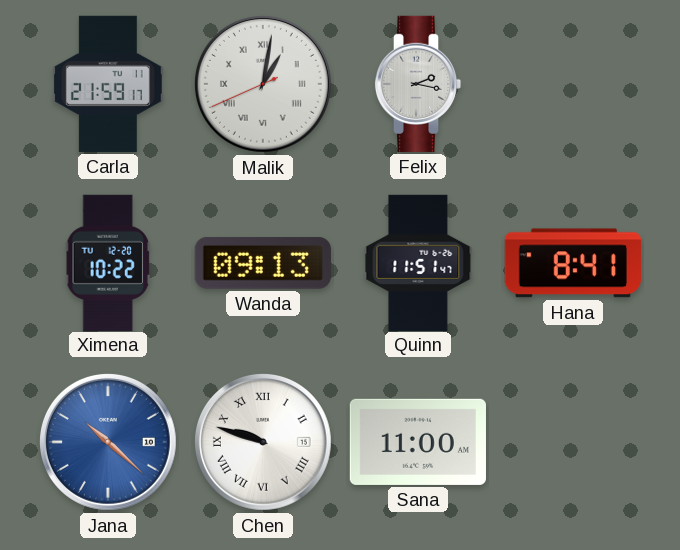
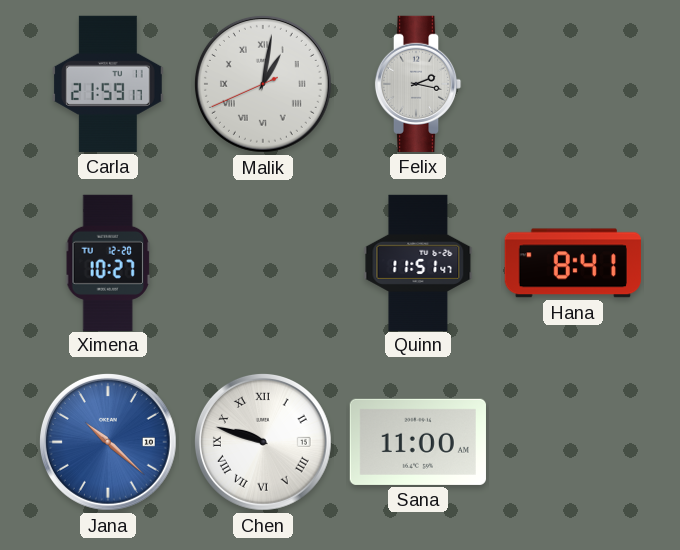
Ximena: 10:22 -> 10:27
Wanda: 09:13 -> none
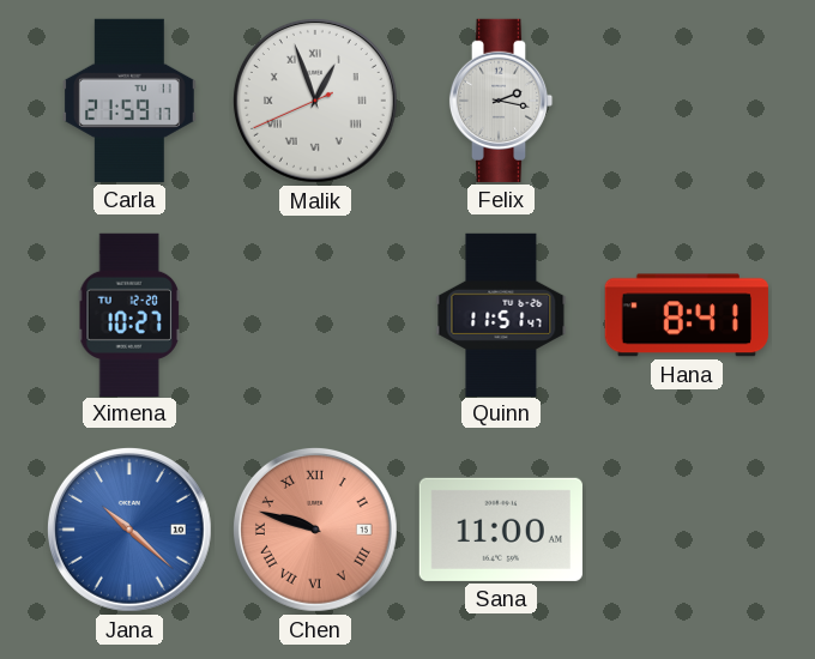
Malik: 1:01 -> 12:56
Chen dial: white -> salmon
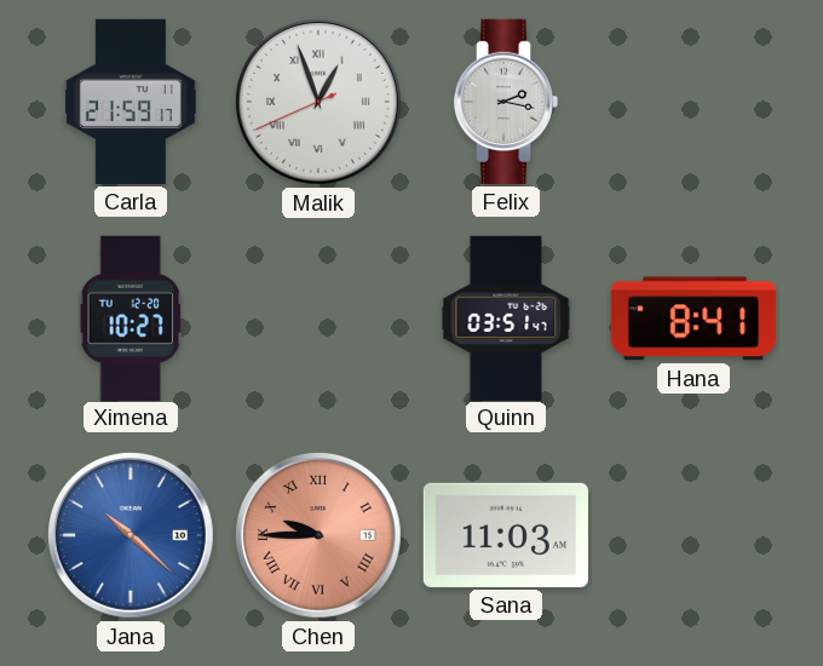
Quinn: 11:51 -> 03:51
Chen: 9:48 -> 9:45
Sana: 11:00 -> 11:03
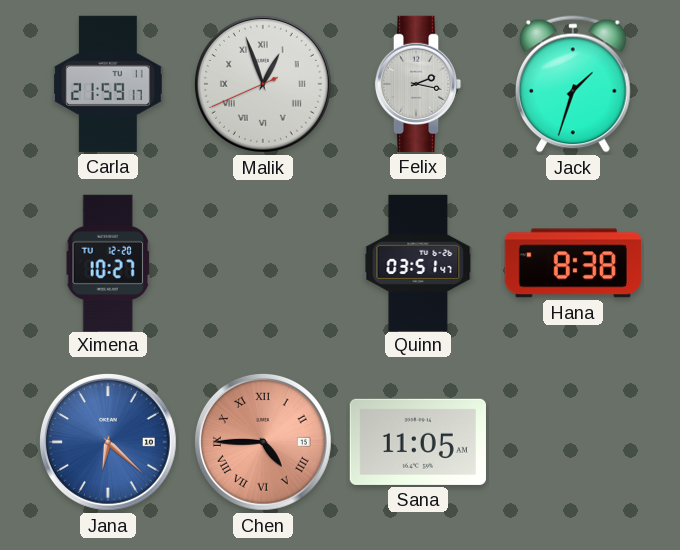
Jack: none -> 1:33
Hana: 8:41 -> 8:38
Jana: 10:22 -> 6:22
Chen: 9:45 -> 4:45
Sana: 11:03 -> 11:05
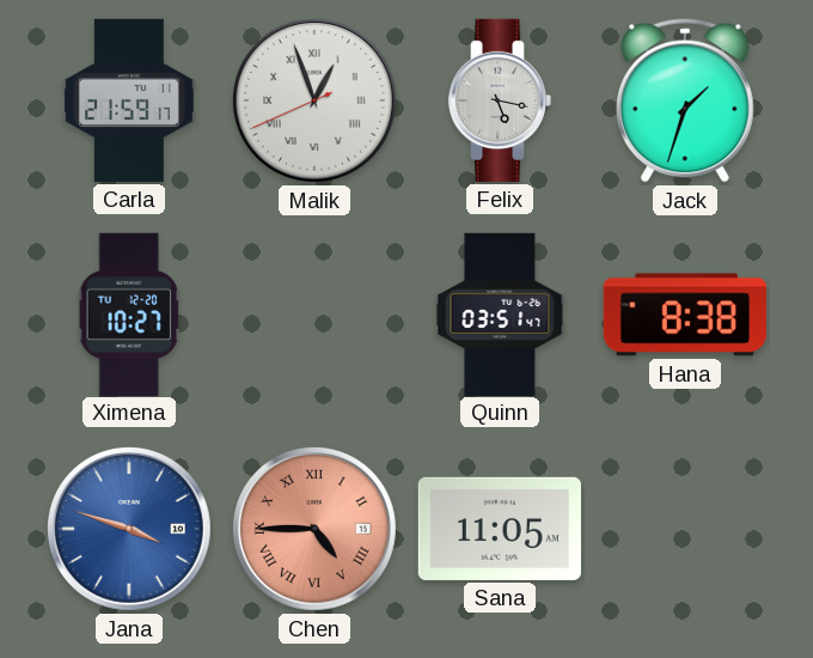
Felix: 2:17 -> 5:17
Jana: 6:22 -> 3:48
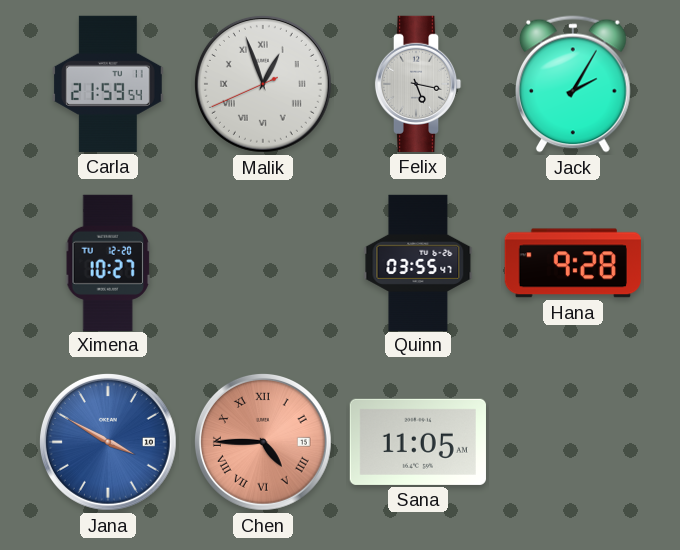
Carla: 21:59:17 -> 21:59:54
Jack: 1:33 -> 2:05
Quinn: 03:51 -> 03:55
Hana: 8:38 -> 9:28
Jana: 3:48 -> 3:50
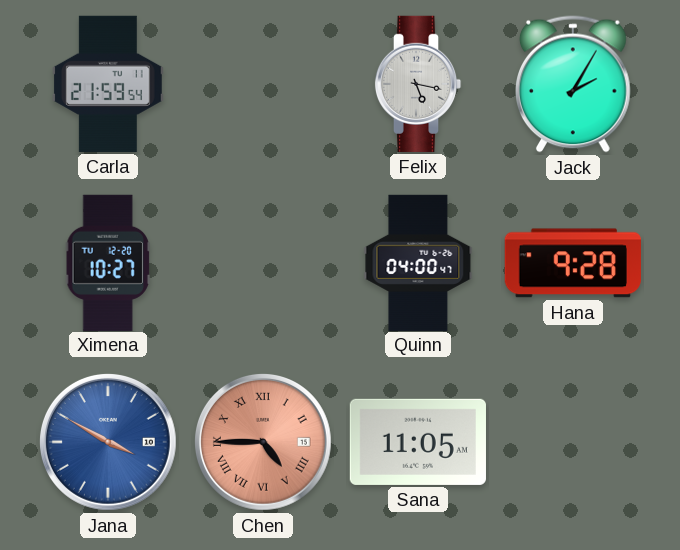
Malik: 12:56 -> none
Quinn: 03:55 -> 04:00
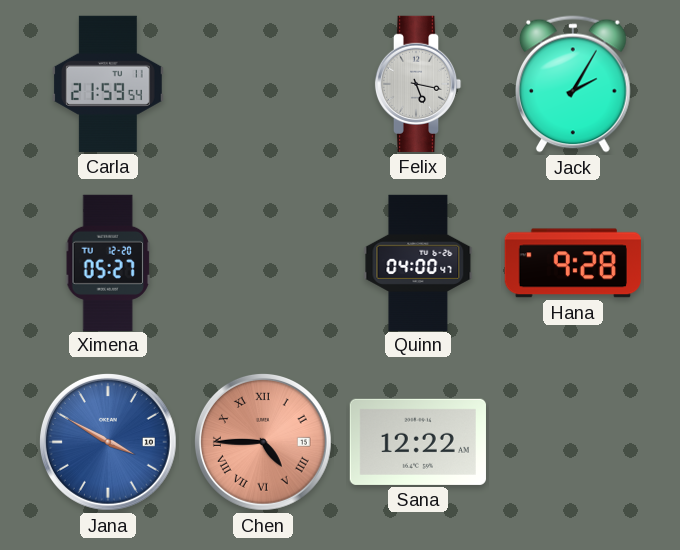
Ximena: 10:27 -> 05:27
Sana: 11:05 -> 12:22
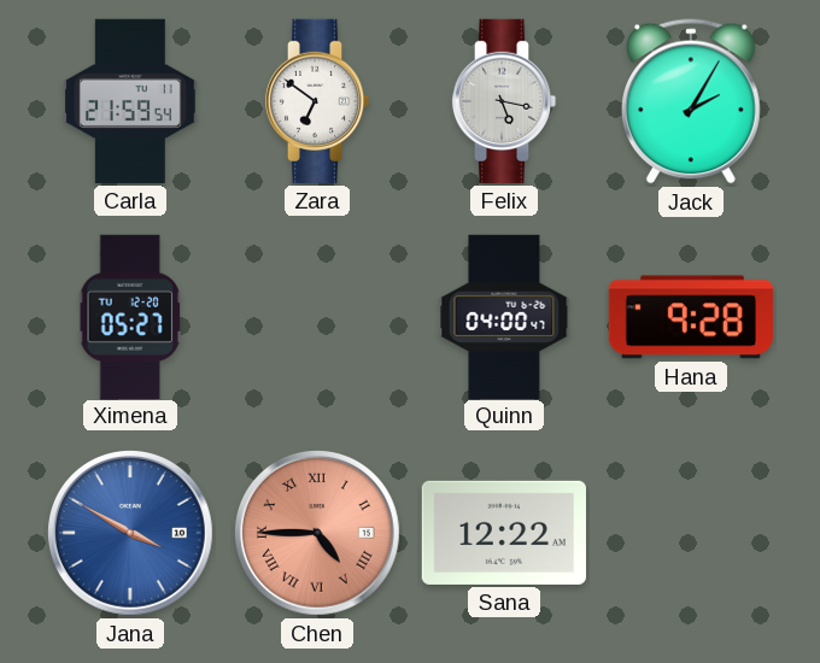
Zara: none -> 6:51
